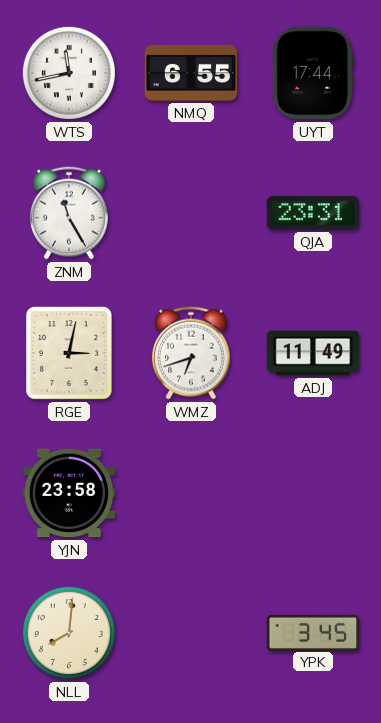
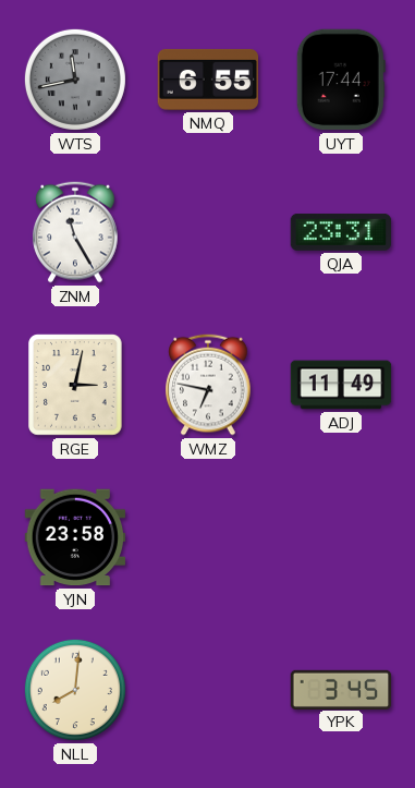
WTS dial: white -> grey
WMZ: 6:42 -> 6:47
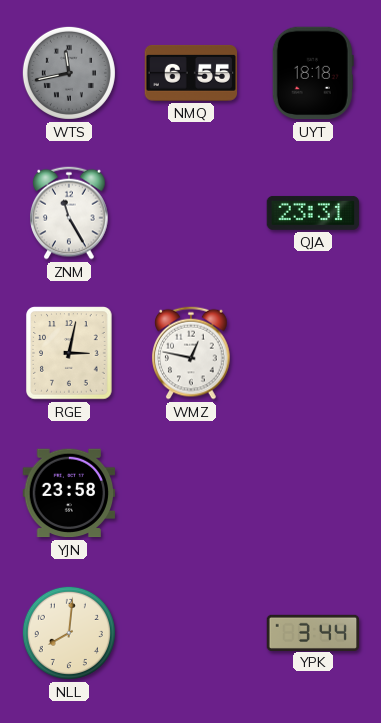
UYT: 17:44 -> 18:18
WMZ: 6:47 -> 12:47
ADJ: 11:49 -> none
YPK: 3:45 -> 3:44
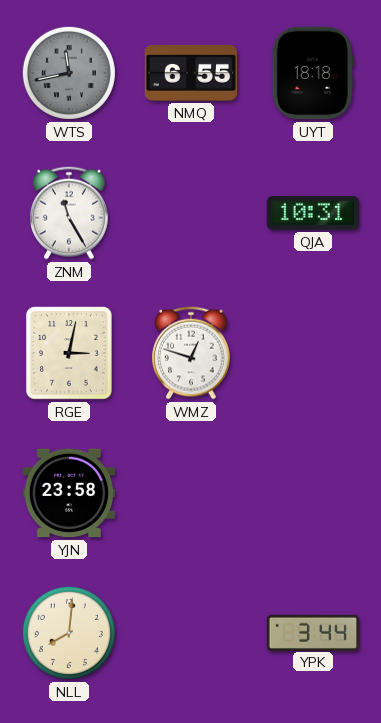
QJA: 23:31 -> 10:31
WMZ: 12:47 -> 12:48
